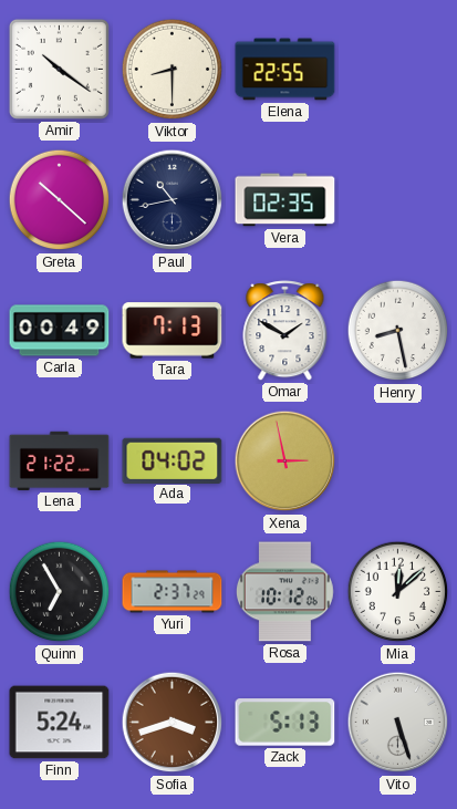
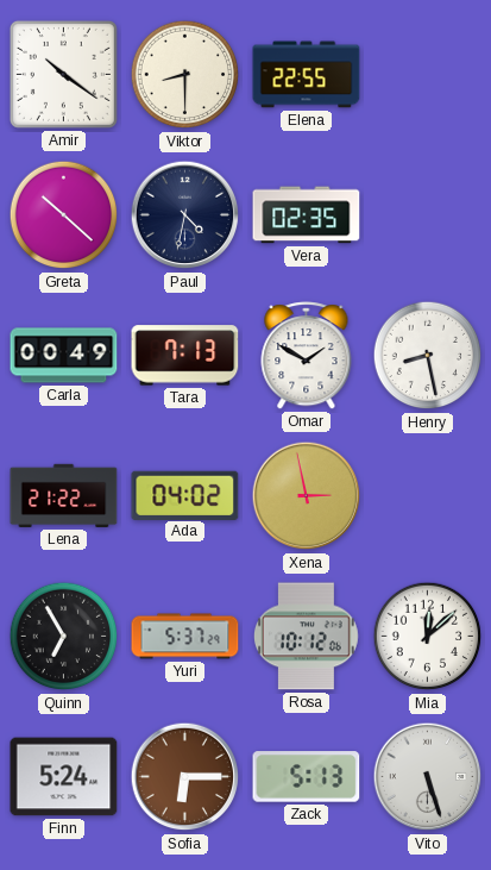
Paul: 10:43 -> 4:32
Yuri: 2:37 -> 5:37
Sofia: 3:42 -> 6:15
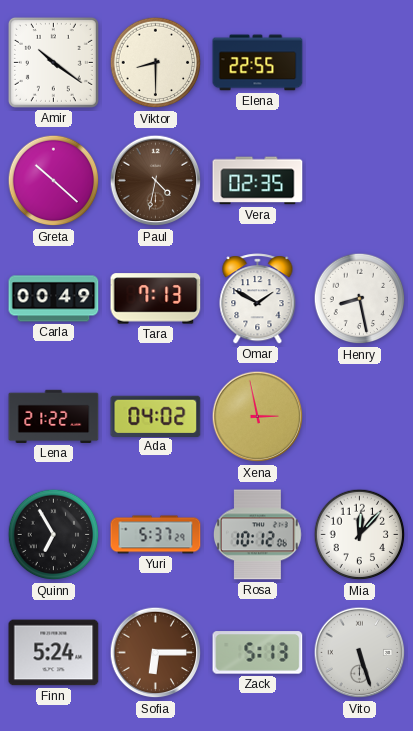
Paul dial: navy -> brown
Mia: 12:08 -> 12:07
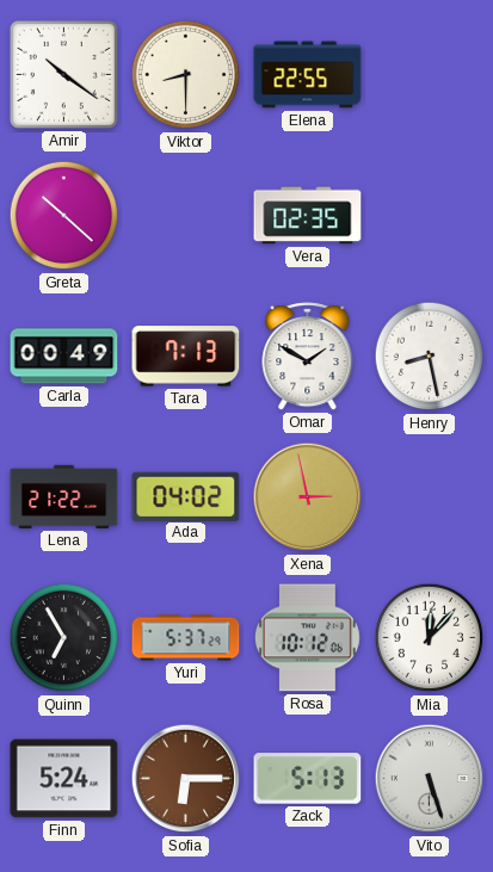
Paul: 4:32 -> none
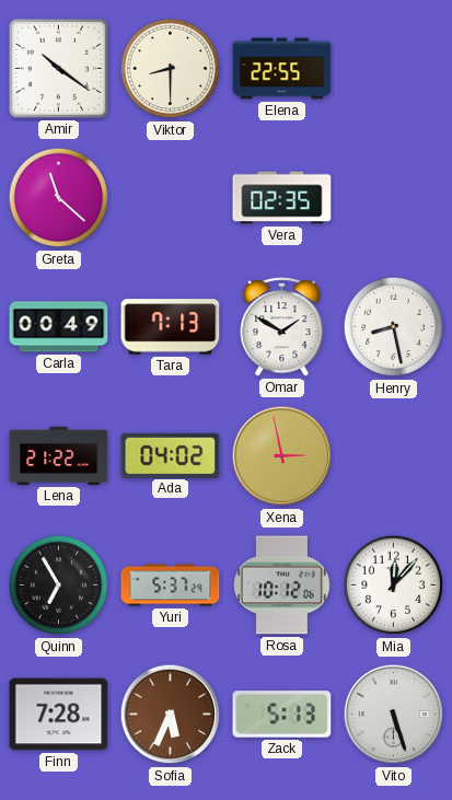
Greta: 10:22 -> 11:22
Finn: 5:24 -> 7:28
Sofia: 6:15 -> 5:34
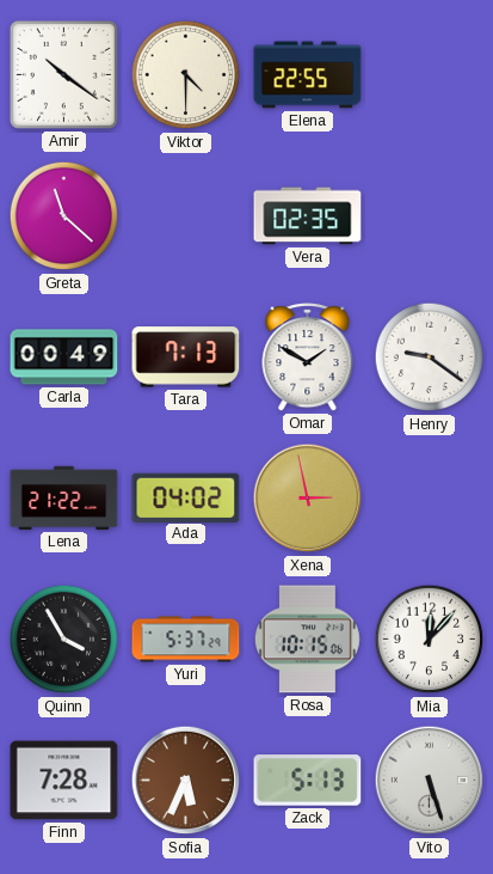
Viktor: 8:30 -> 4:30
Henry: 8:28 -> 9:21
Quinn: 6:55 -> 3:55
Rosa: 10:12 -> 10:15
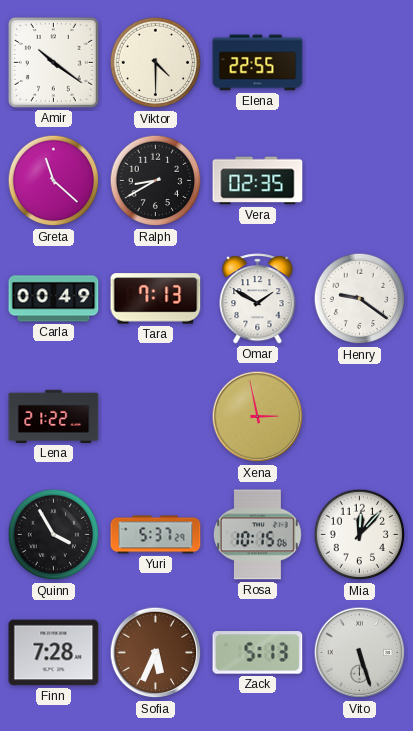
Ralph: none -> 8:40
Ada: 04:02 -> none
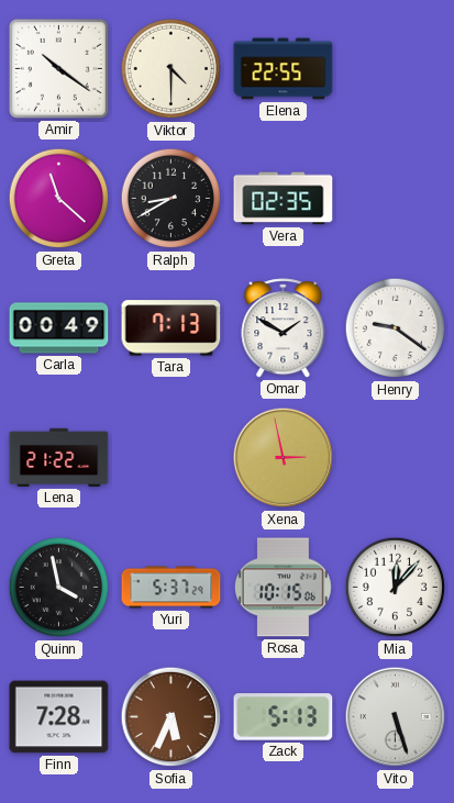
Quinn: 3:55 -> 3:58
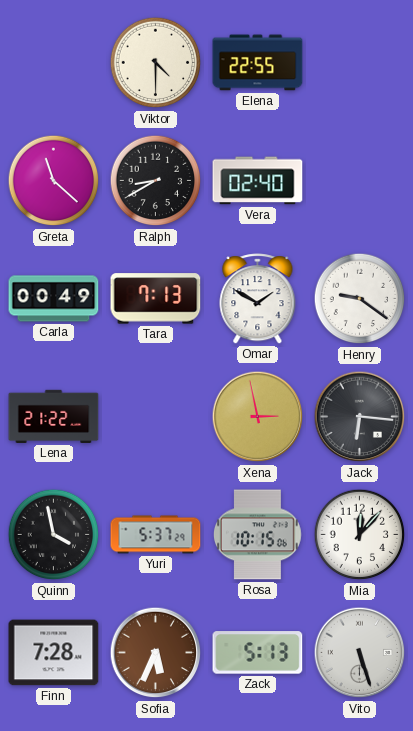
Amir: 10:21 -> none
Vera: 02:35 -> 02:40
Jack: none -> 6:16
